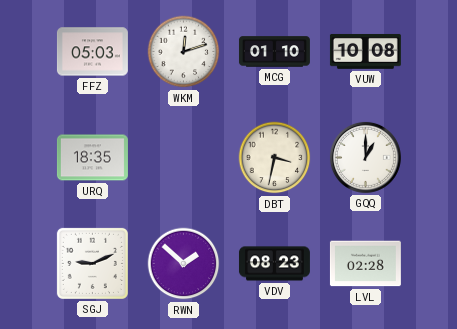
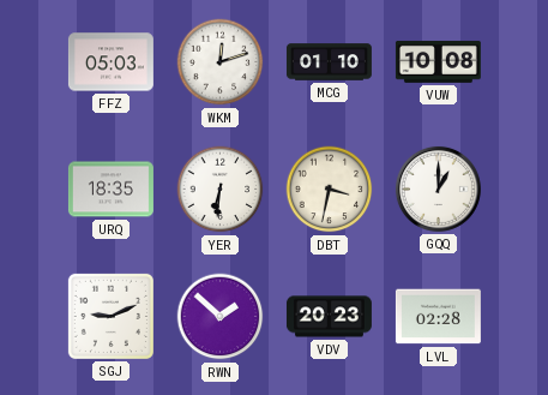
YER: none -> 6:31
VDV: 08:23 -> 20:23
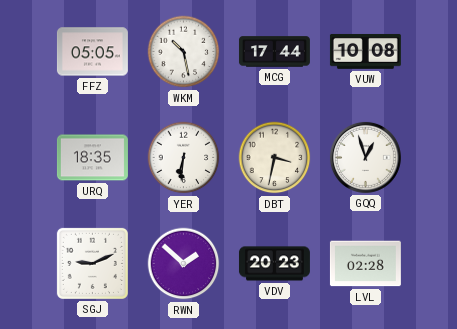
FFZ: 05:03 -> 05:05
WKM: 12:12 -> 10:28
MCG: 01:10 -> 17:44
GQQ: 1:00 -> 12:57
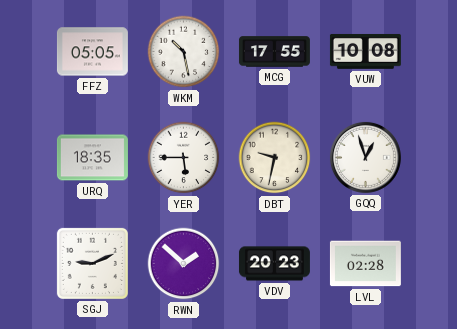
MCG: 17:44 -> 17:55
YER: 6:31 -> 5:45
DBT: 3:32 -> 9:32
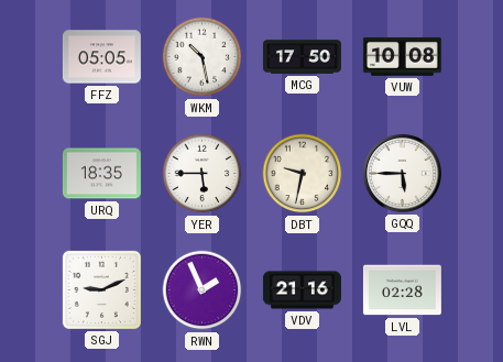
MCG: 17:55 -> 17:50
GQQ: 12:57 -> 5:45
RWN: 1:52 -> 1:56
VDV: 20:23 -> 21:16
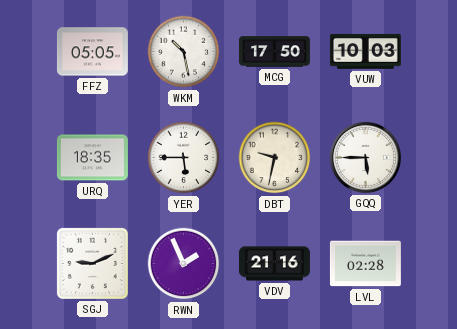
VUW: 10:08 -> 10:03
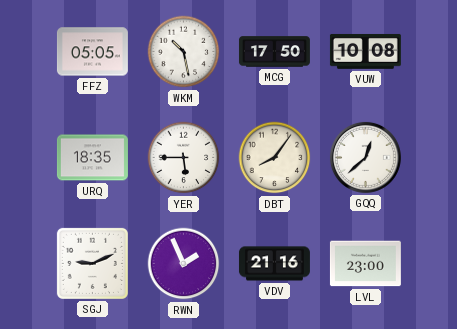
VUW: 10:03 -> 10:08
DBT: 9:32 -> 8:06
GQQ: 5:45 -> 12:38
LVL: 02:28 -> 23:00
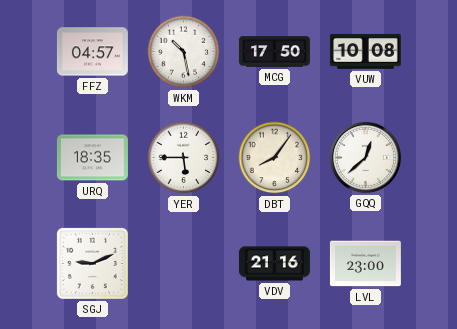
FFZ: 05:05 -> 04:57
RWN: 1:56 -> none
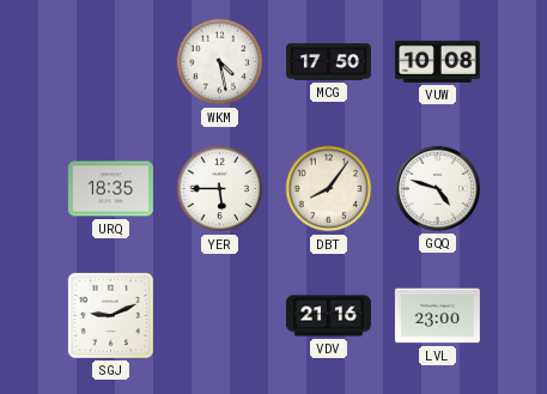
FFZ: 04:57 -> none
WKM: 10:28 -> 4:28
GQQ: 12:38 -> 4:48
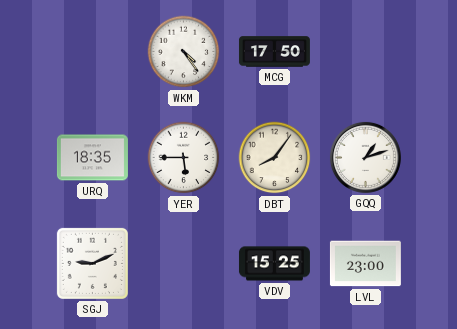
WKM: 4:28 -> 4:24
VUW: 10:08 -> none
GQQ: 4:48 -> 1:12
VDV: 21:16 -> 15:25
